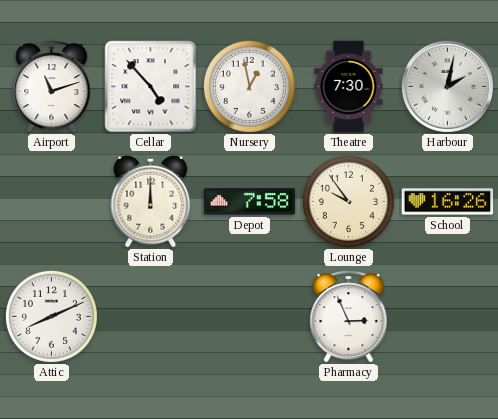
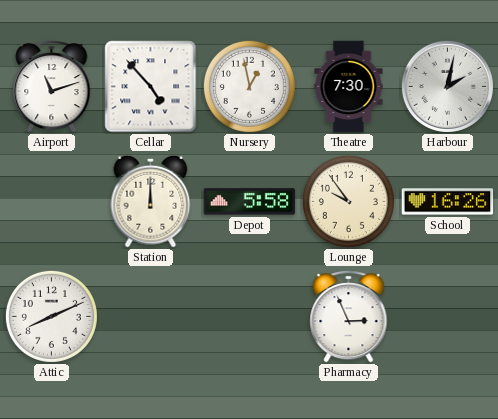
Depot: 7:58 -> 5:58
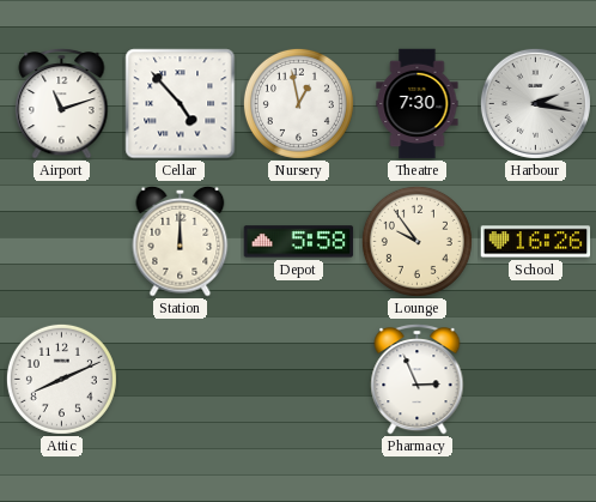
Harbour: 2:02 -> 2:17
